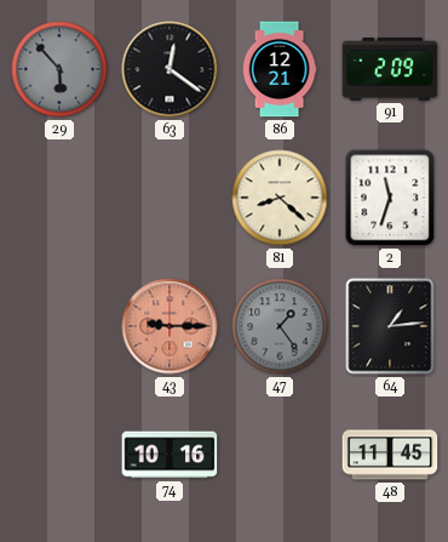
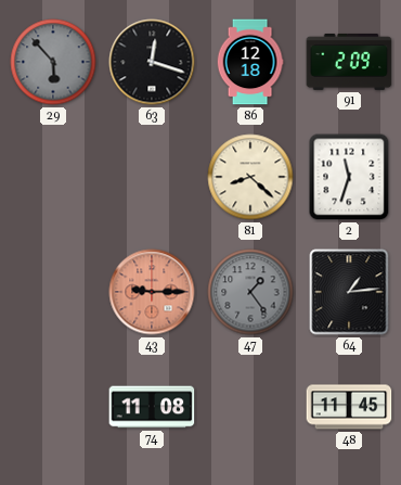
63: 12:21 -> 12:18
86: 12:21 -> 12:18
74: 10:16 -> 11:08
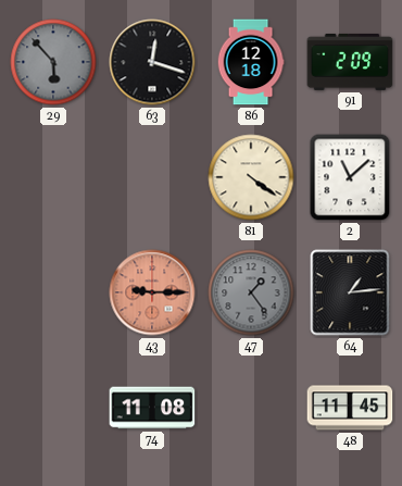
81: 8:22 -> 4:21
2: 11:33 -> 11:08
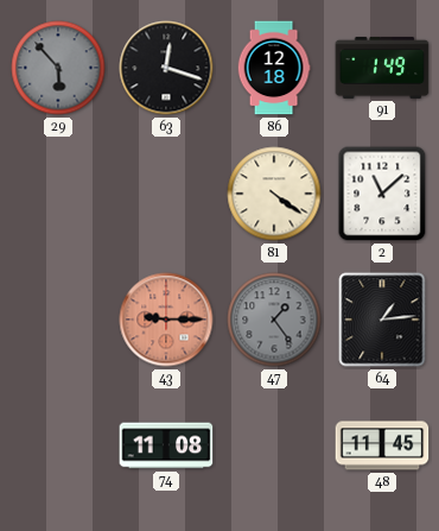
91: 2:09 -> 1:49
